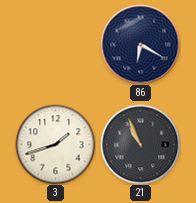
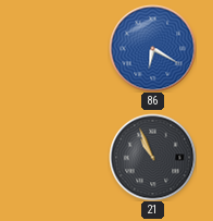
86 dial: navy -> blue
3: 1:42 -> none
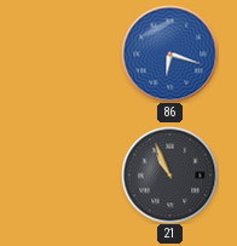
86: 6:20 -> 6:18
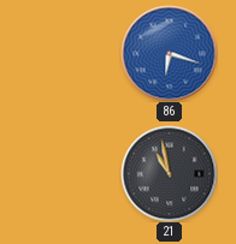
21: 10:56 -> 10:58
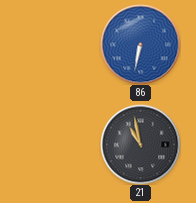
86: 6:18 -> 6:32
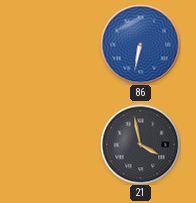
21: 10:58 -> 3:58
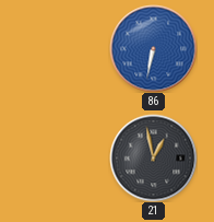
21: 3:58 -> 12:58
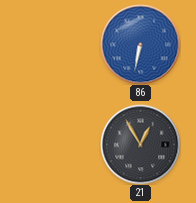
21: 12:58 -> 12:55
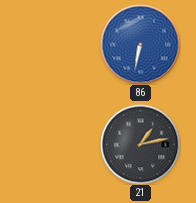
21: 12:55 -> 1:13
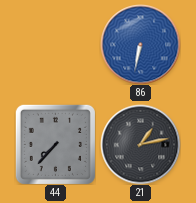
44: none -> 7:37
